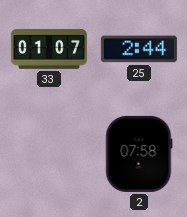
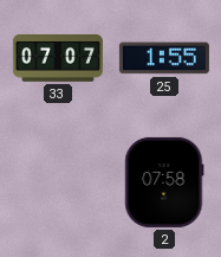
33: 01:07 -> 07:07
25: 2:44 -> 1:55
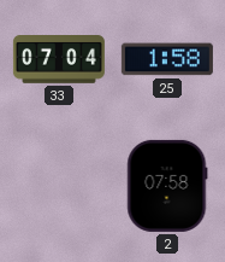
33: 07:07 -> 07:04
25: 1:55 -> 1:58
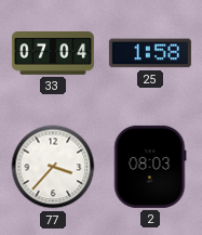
77: none -> 3:37
2: 07:58 -> 08:03
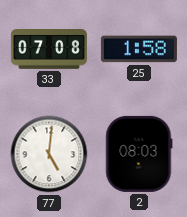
33: 07:04 -> 07:08
77: 3:37 -> 5:01
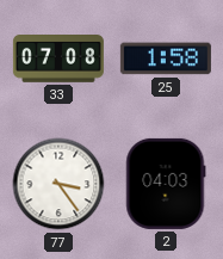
77: 5:01 -> 3:24
2: 08:03 -> 04:03
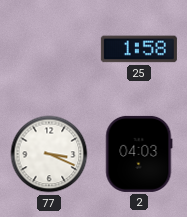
33: 07:08 -> none
77: 3:24 -> 3:19
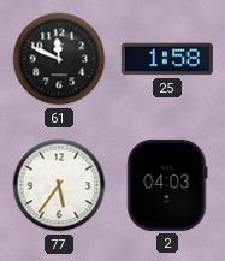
61: none -> 11:49
77: 3:19 -> 5:36
